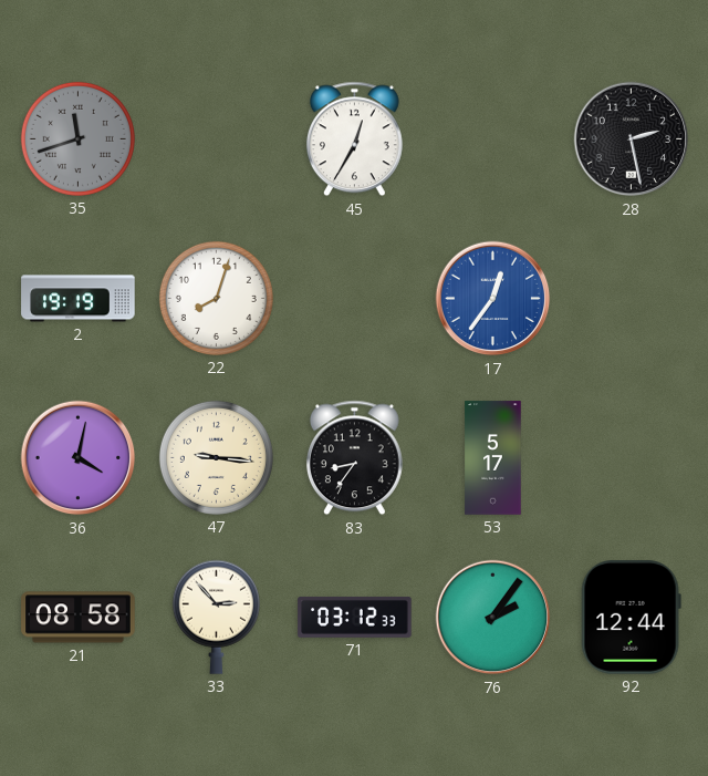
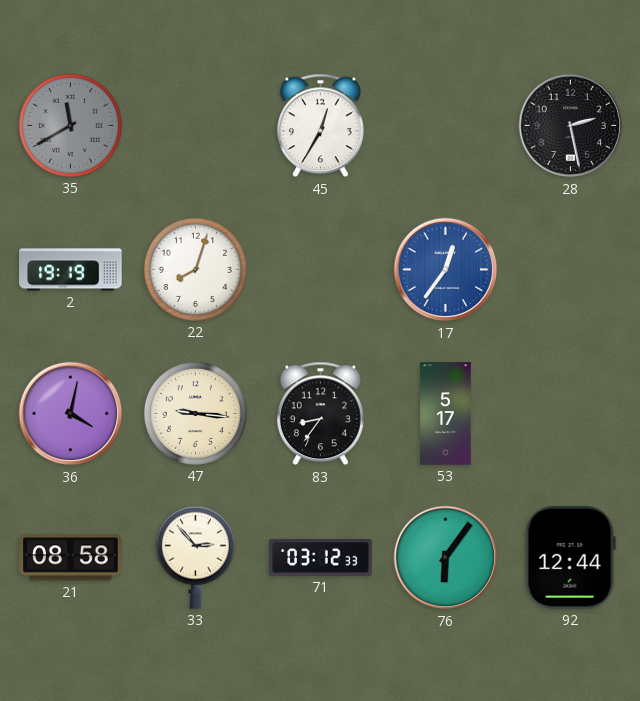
35: 11:42 -> 11:40
76: 2:06 -> 6:06
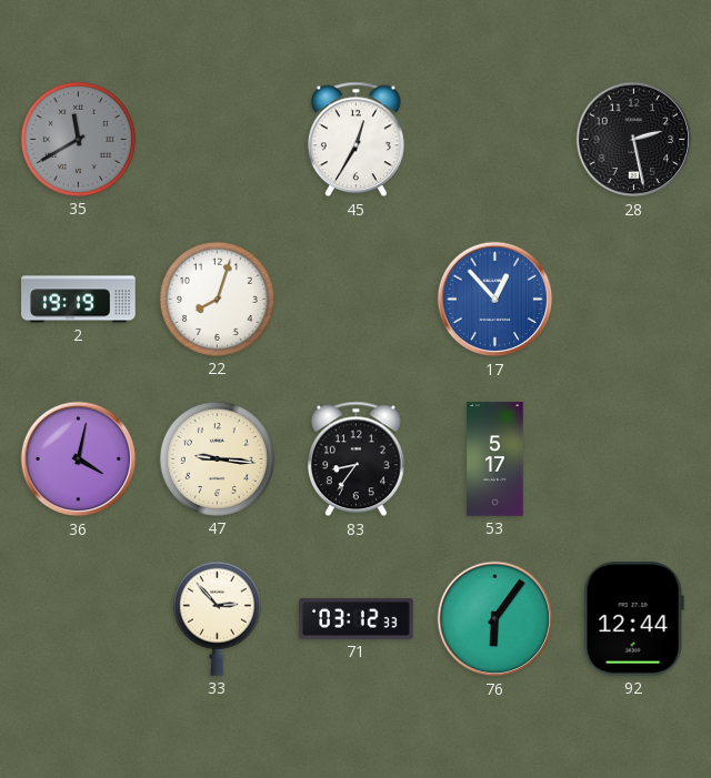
17: 12:36 -> 12:53
21: 08:58 -> none
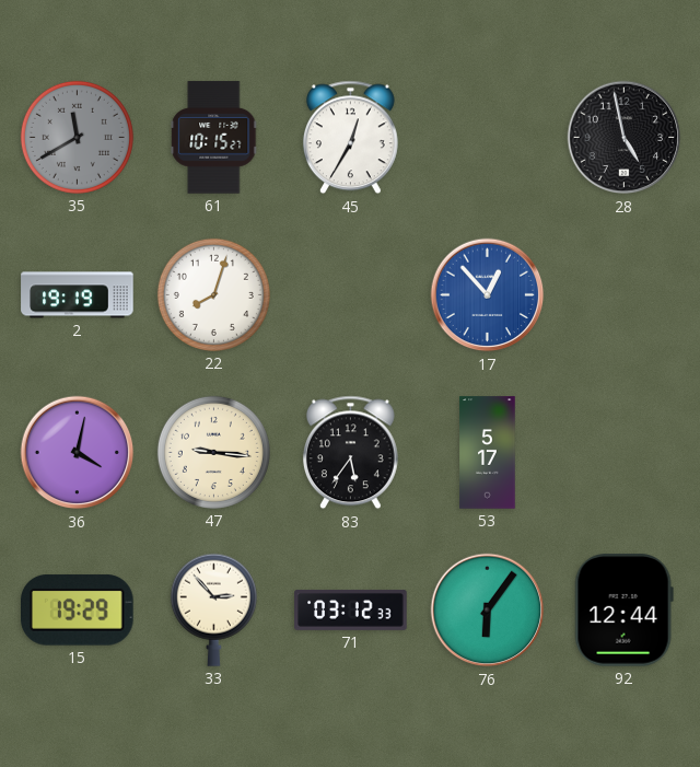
61: none -> 10:15
28: 2:28 -> 4:58
83: 8:36 -> 5:36
15: none -> 19:29
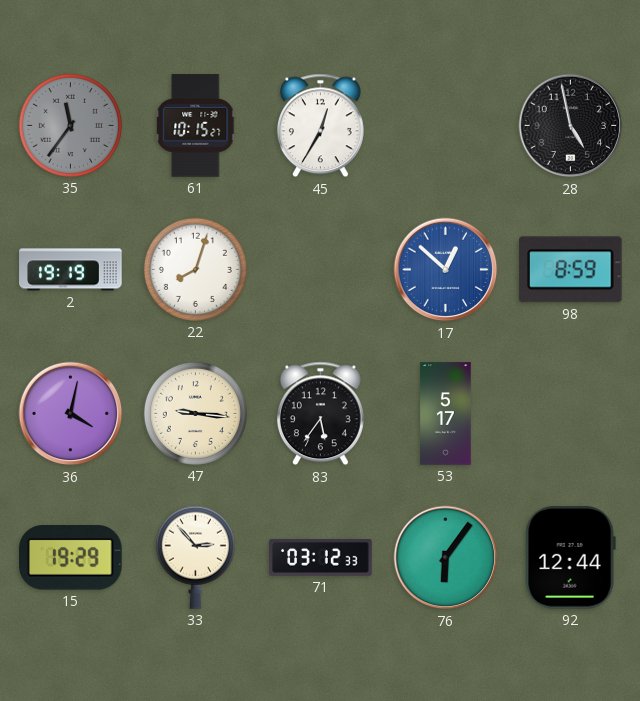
35: 11:40 -> 11:36
17: 12:53 -> 12:52
98: none -> 8:59
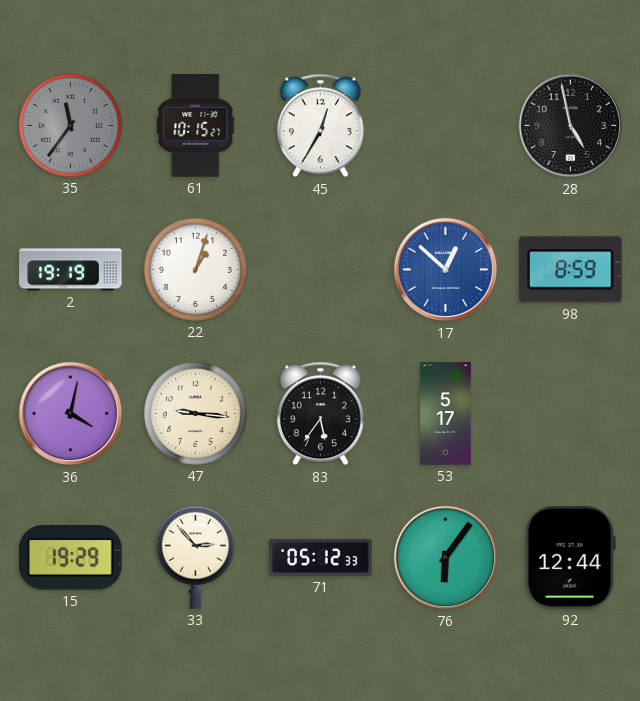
22: 8:03 -> 1:03
71: 03:12 -> 05:12
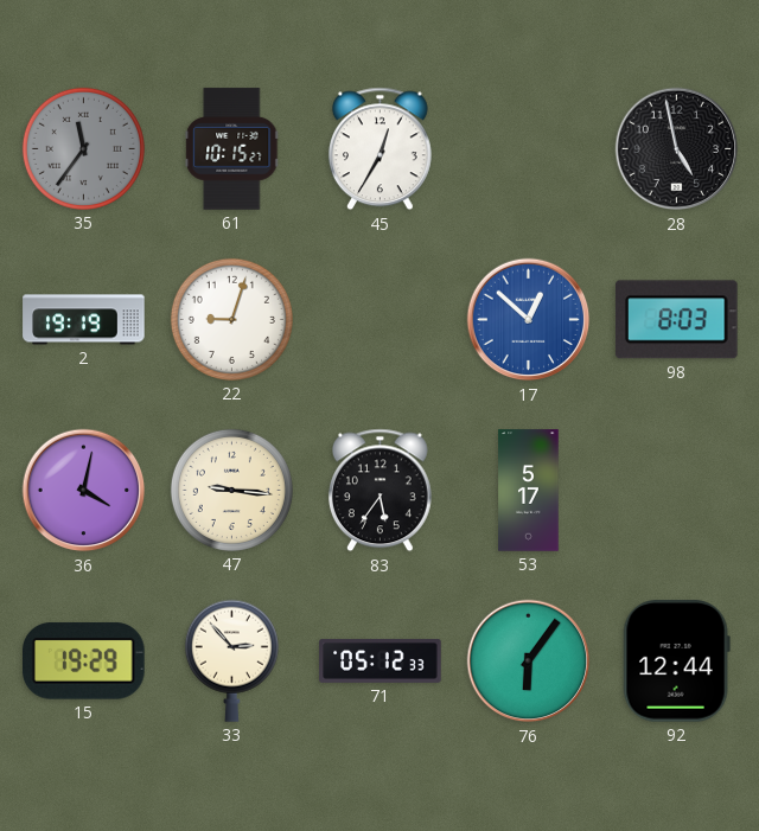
22: 1:03 -> 9:03
98: 8:59 -> 8:03
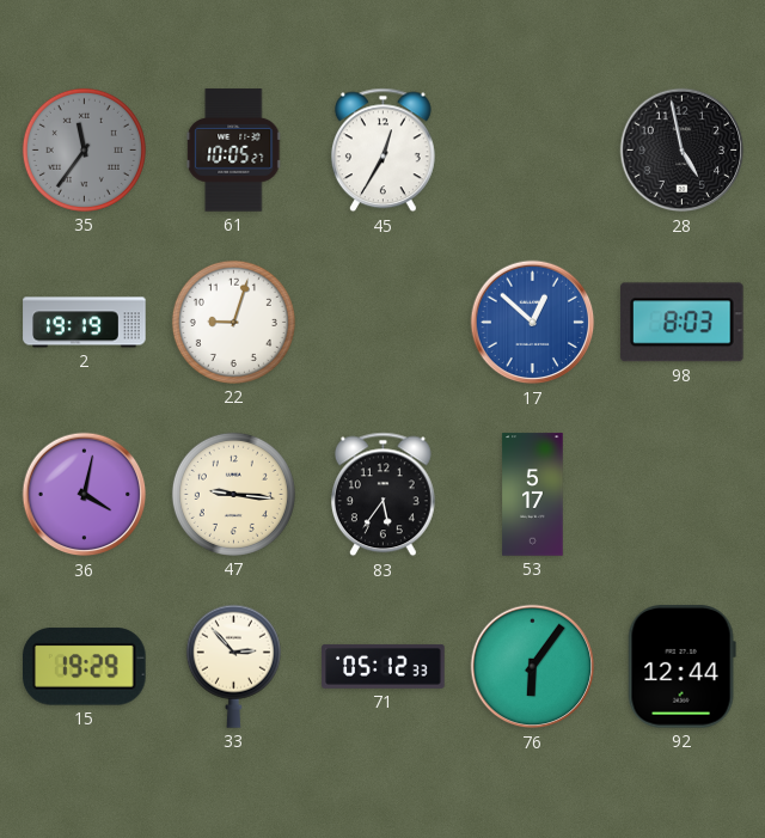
61: 10:15 -> 10:05
